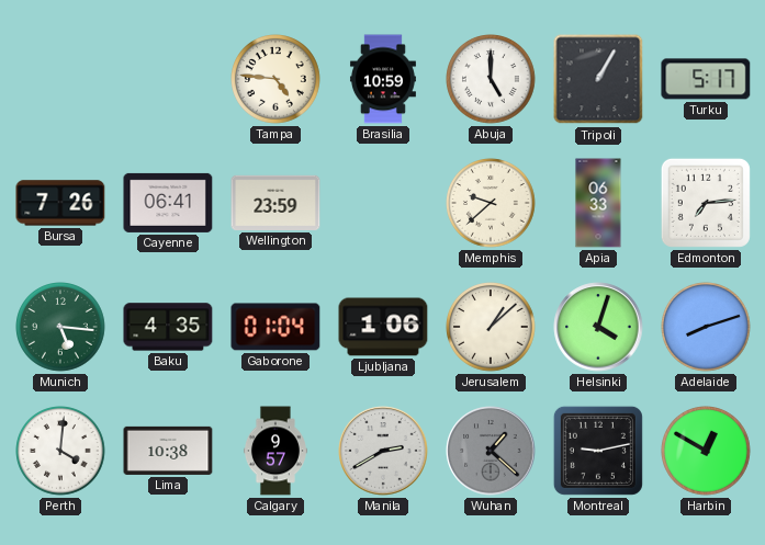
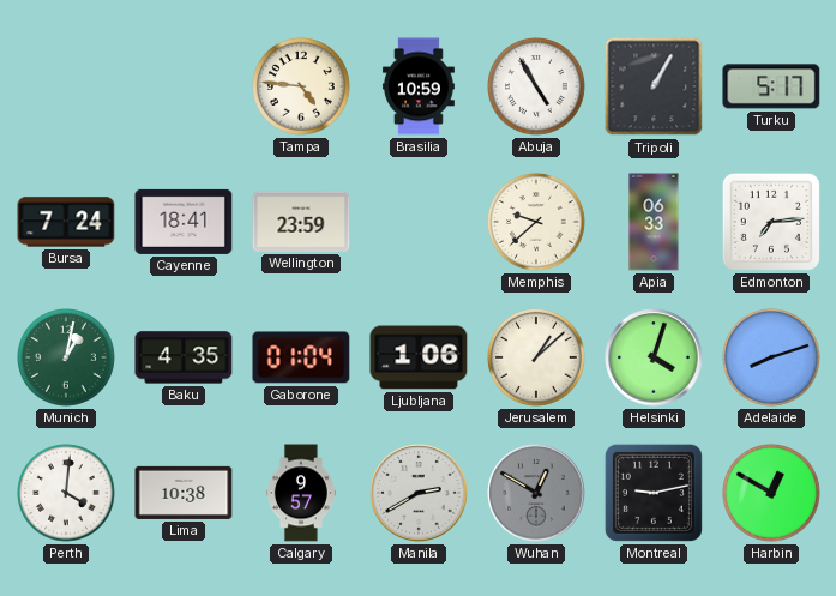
Abuja: 5:00 -> 4:55
Bursa: 7:26 -> 7:24
Cayenne: 06:41 -> 18:41
Munich: 5:16 -> 1:02
Wuhan: 1:22 -> 12:50
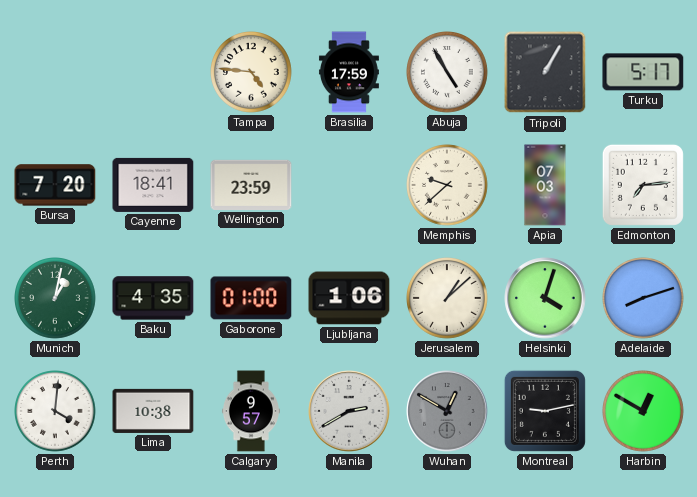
Brasilia: 10:59 -> 17:59
Bursa: 7:24 -> 7:20
Apia: 06:33 -> 07:03
Gaborone: 01:04 -> 01:00
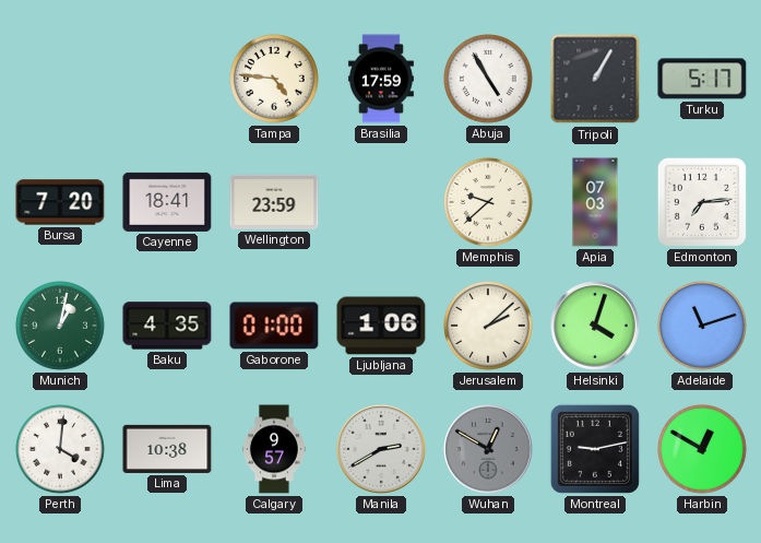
Jerusalem: 1:08 -> 2:08
Adelaide: 8:12 -> 11:12
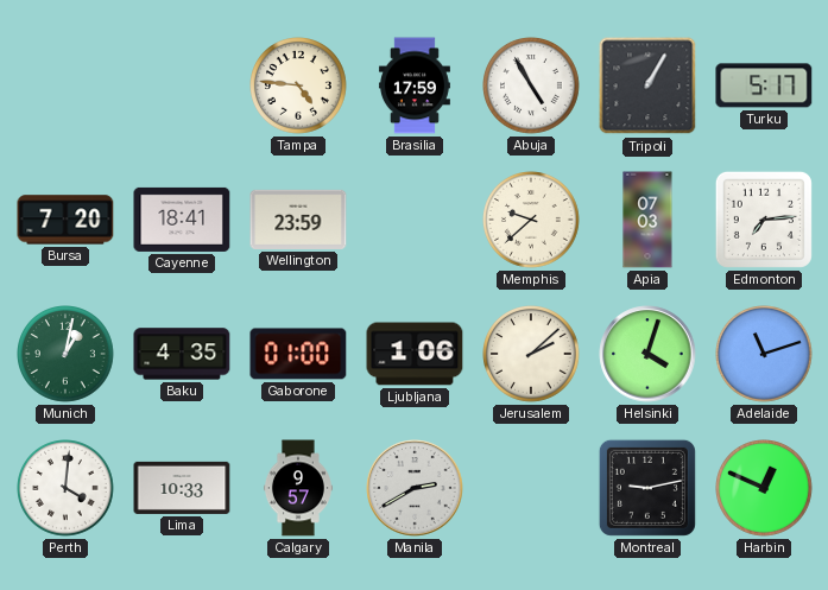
Lima: 10:38 -> 10:33
Wuhan: 12:50 -> none
Harbin: 12:50 -> 12:49
